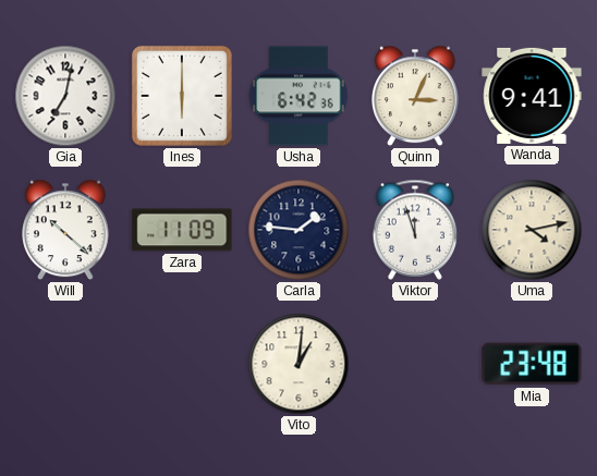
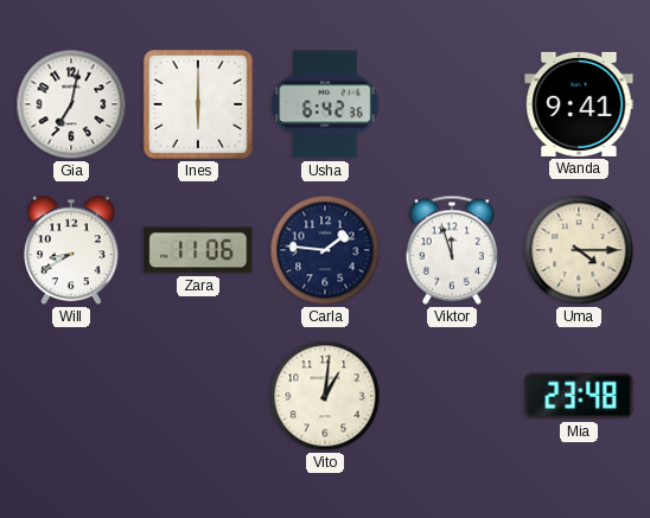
Quinn: 3:04 -> none
Will: 10:22 -> 8:40
Zara: 11:09 -> 11:06
Uma: 4:13 -> 4:15
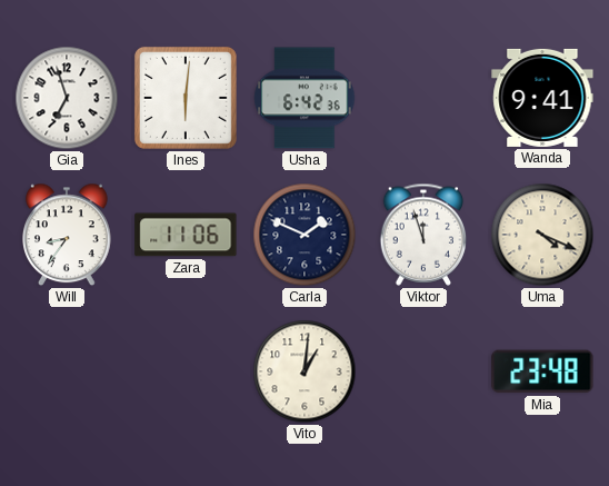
Gia: 7:02 -> 6:57
Ines: 6:00 -> 6:01
Will: 8:40 -> 8:36
Carla: 1:46 -> 1:49
Uma: 4:15 -> 4:19
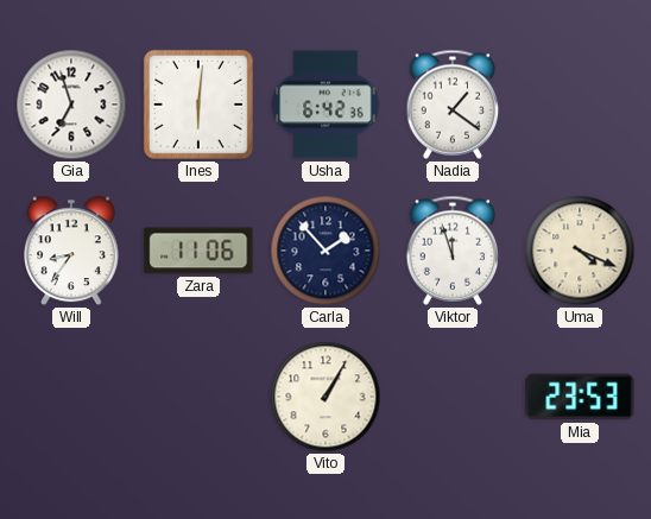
Nadia: none -> 1:21
Wanda: 9:41 -> none
Carla: 1:49 -> 1:53
Vito: 1:01 -> 1:05
Mia: 23:48 -> 23:53
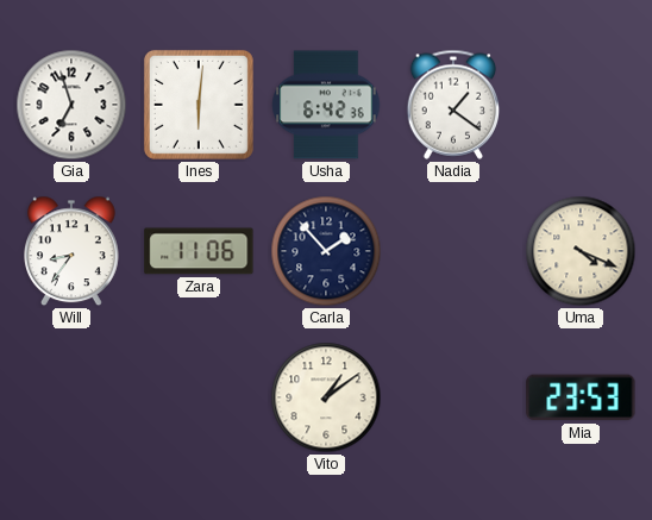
Viktor: 11:57 -> none
Vito: 1:05 -> 1:09
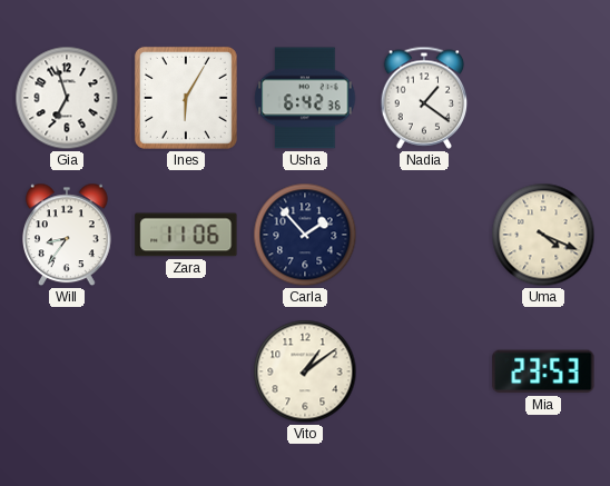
Ines: 6:01 -> 6:05
